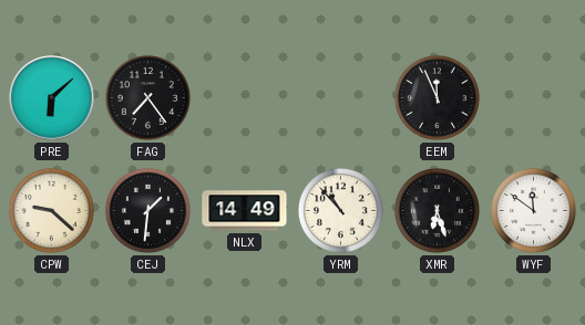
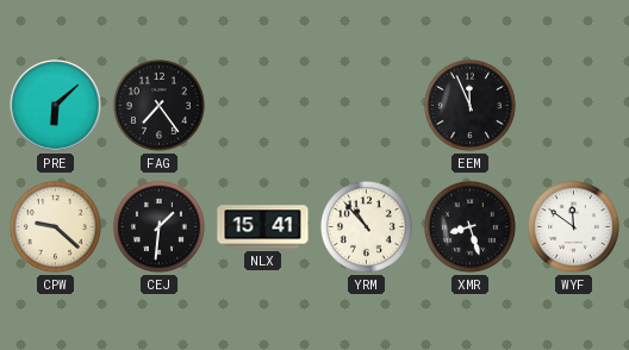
NLX: 14:49 -> 15:41
XMR: 6:27 -> 8:27
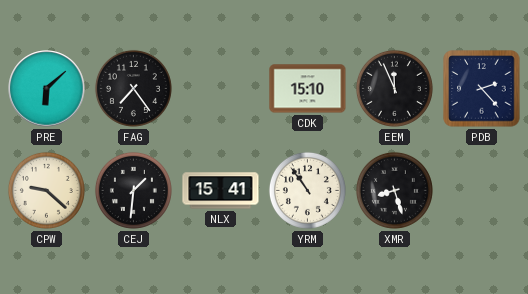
CDK: none -> 15:10
PDB: none -> 2:23
YRM: 10:53 -> 10:54
WYF: 11:51 -> none
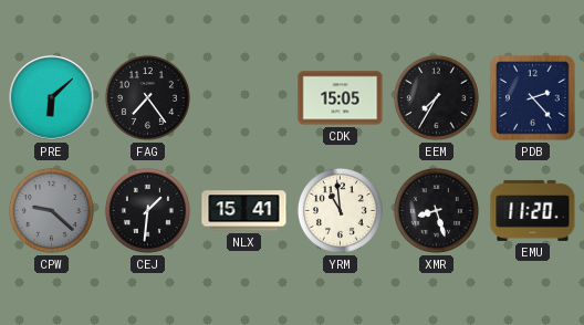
CDK: 15:10 -> 15:05
EEM: 11:56 -> 7:35
CPW dial: cream -> grey
YRM: 10:54 -> 10:59
EMU: none -> 11:20
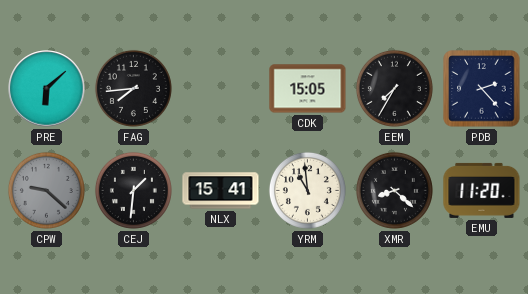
FAG: 7:24 -> 7:44
XMR: 8:27 -> 8:22
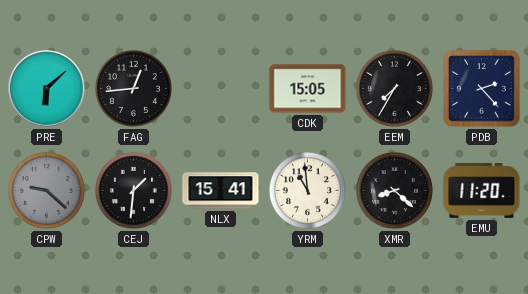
FAG: 7:44 -> 12:44
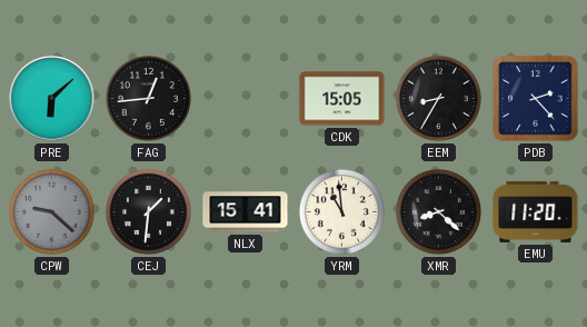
EEM: 7:35 -> 8:35
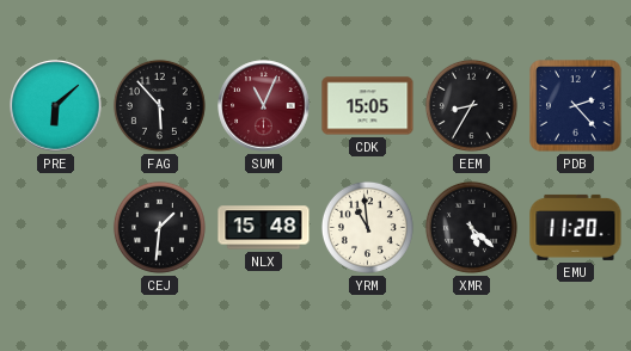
FAG: 12:44 -> 5:53
SUM: none -> 11:04
CPW: 9:22 -> none
NLX: 15:41 -> 15:48
XMR: 8:22 -> 5:22
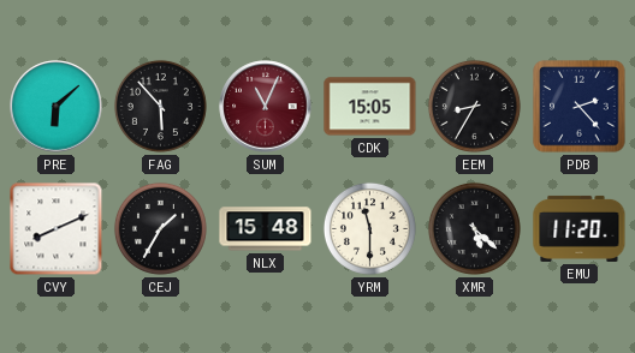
CVY: none -> 8:11
CEJ: 1:31 -> 1:35
YRM: 10:59 -> 11:30
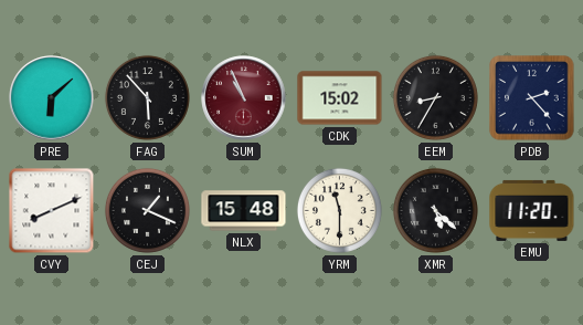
SUM: 11:04 -> 10:56
CDK: 15:05 -> 15:02
CEJ: 1:35 -> 1:19
